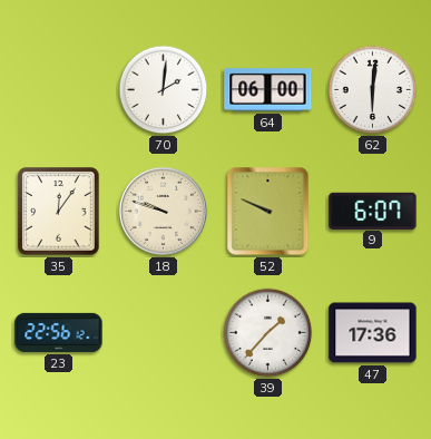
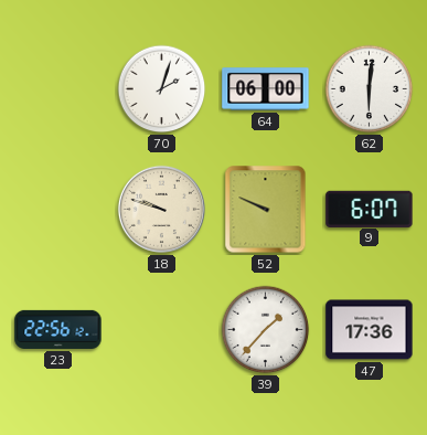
70: 2:01 -> 2:03
35: 12:06 -> none
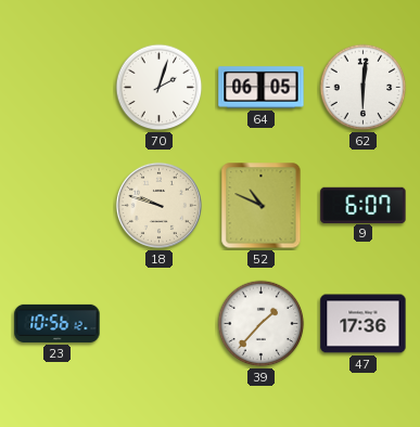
64: 06:00 -> 06:05
52: 9:49 -> 10:49
23: 22:56 -> 10:56
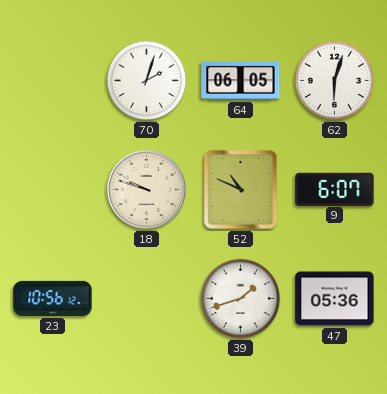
62: 6:01 -> 6:03
39: 1:37 -> 1:42
47: 17:36 -> 05:36
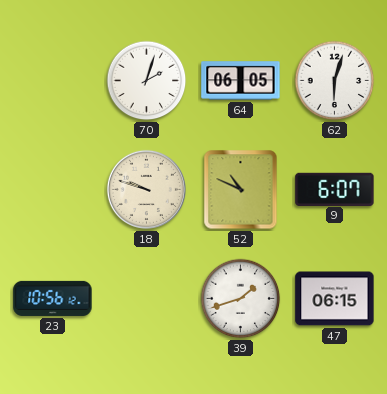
47: 05:36 -> 06:15
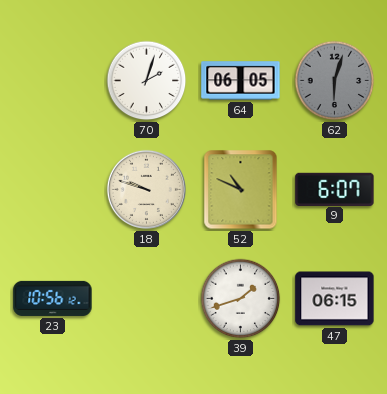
62 dial: white -> grey
